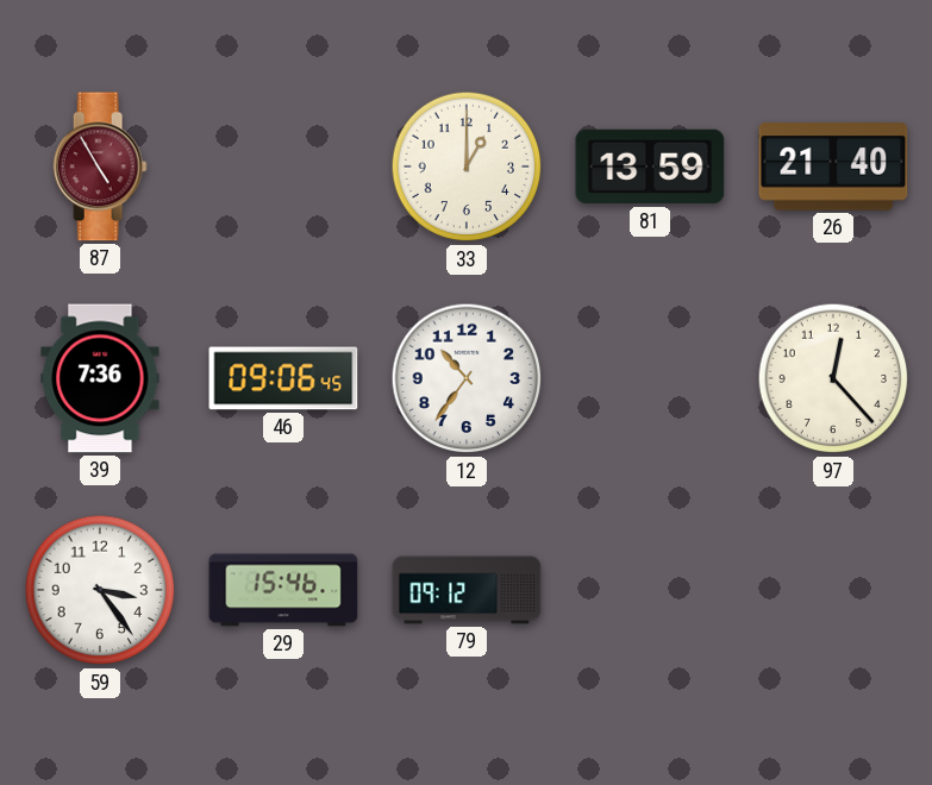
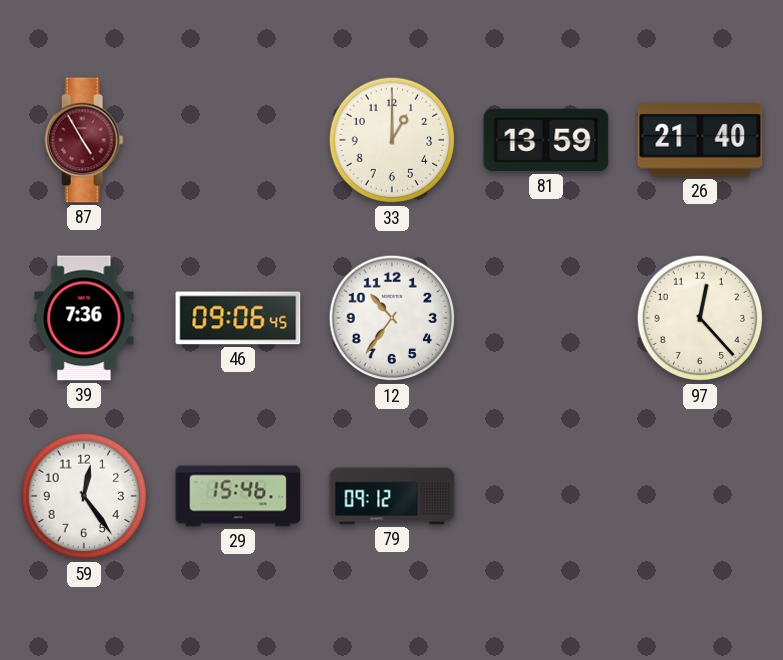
59: 3:24 -> 12:24
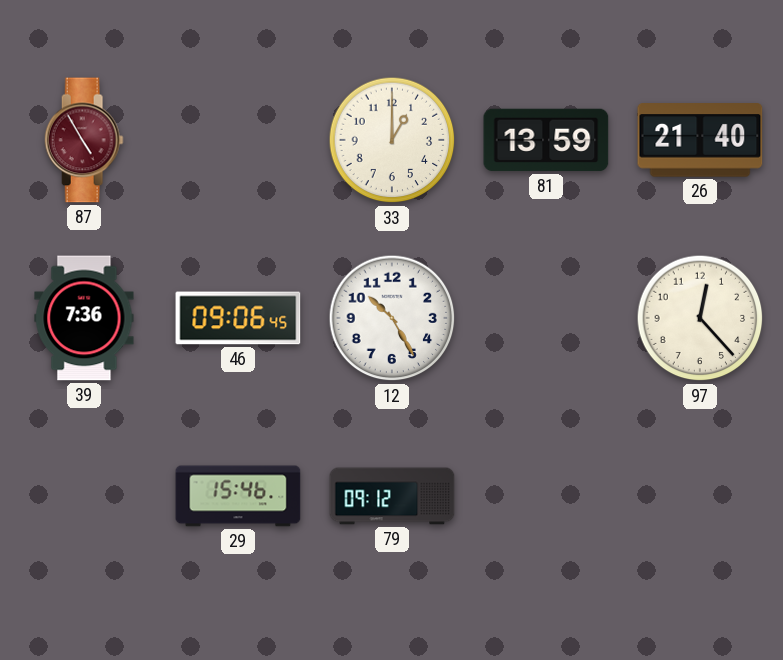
12: 10:36 -> 10:25
59: 12:24 -> none
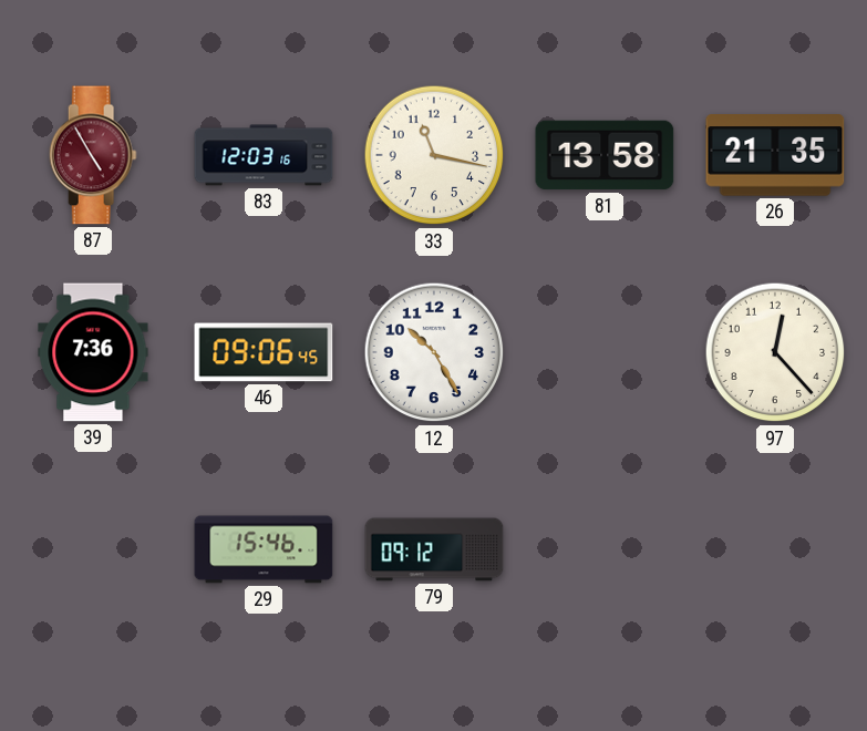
83: none -> 12:03
33: 1:00 -> 11:17
81: 13:59 -> 13:58
26: 21:40 -> 21:35
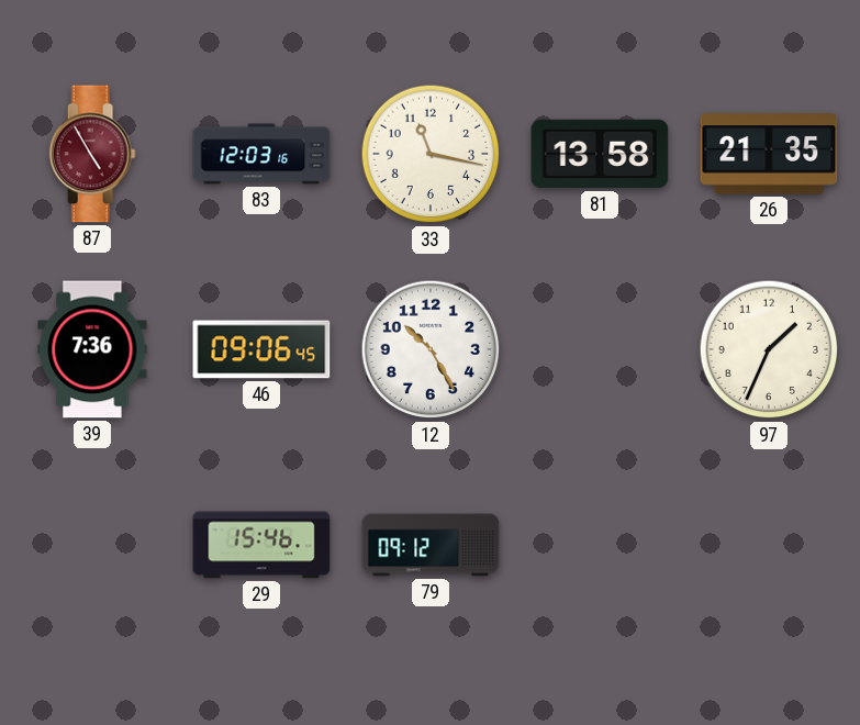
97: 12:23 -> 1:34
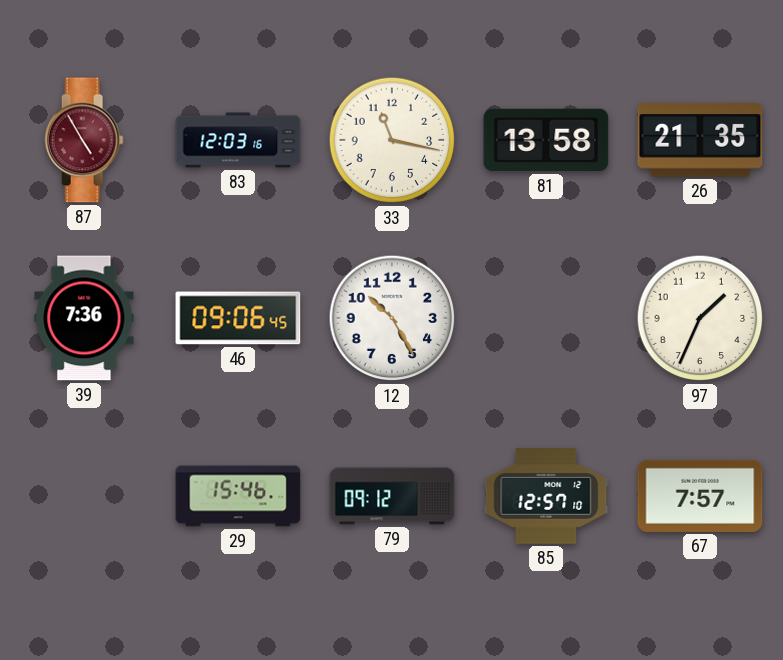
85: none -> 12:57
67: none -> 7:57
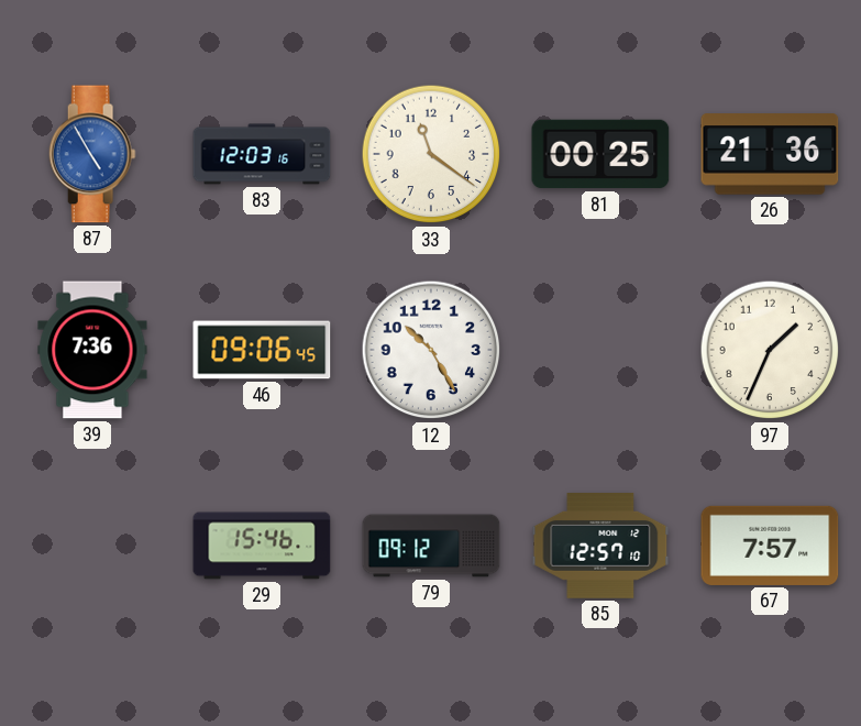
87 dial: burgundy -> blue
33: 11:17 -> 11:21
81: 13:58 -> 00:25
26: 21:35 -> 21:36
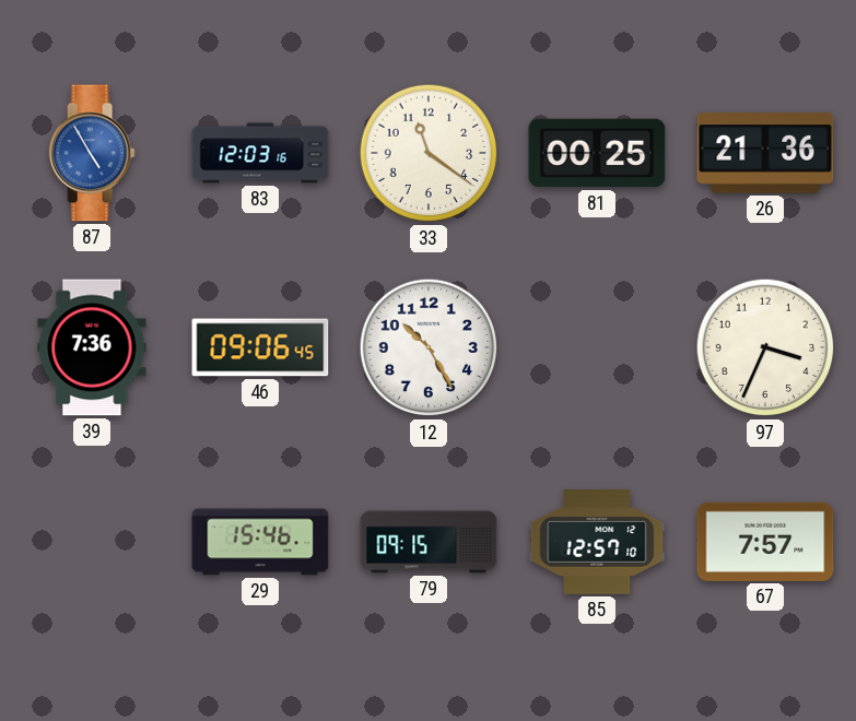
97: 1:34 -> 3:34
79: 09:12 -> 09:15
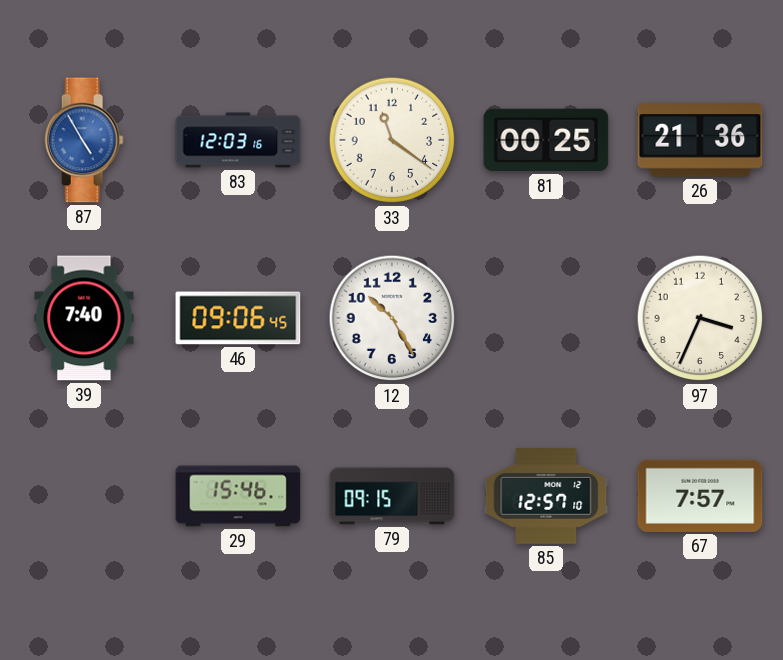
39: 7:36 -> 7:40
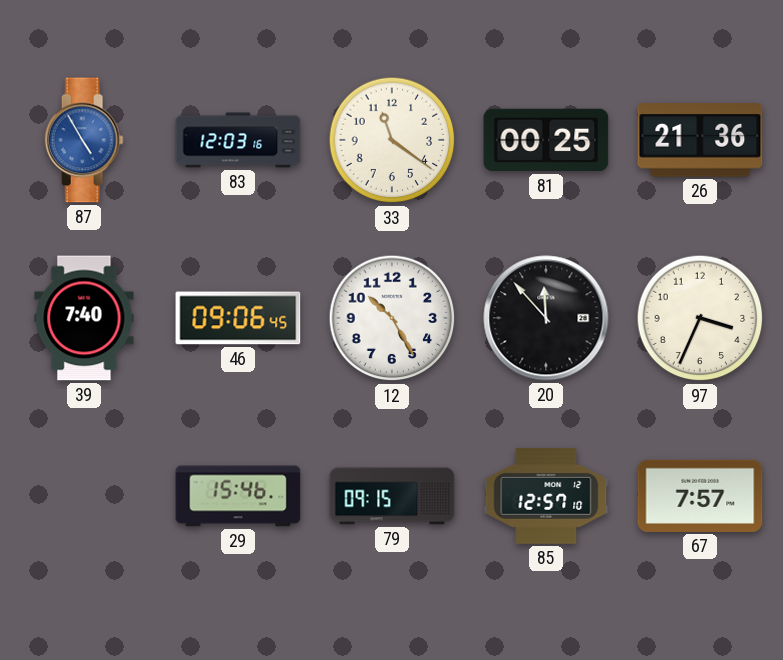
20: none -> 11:53
